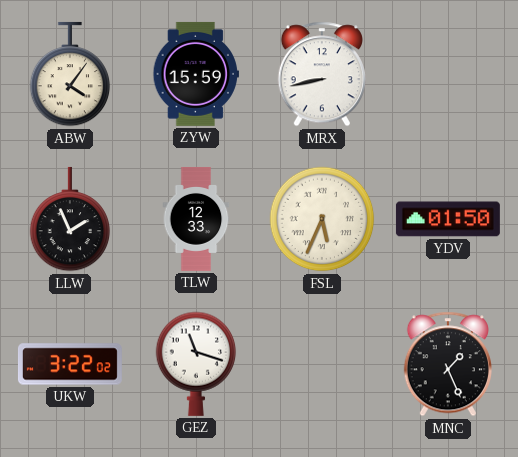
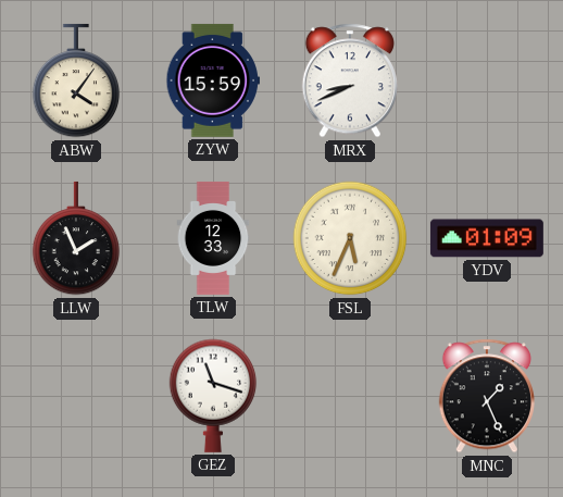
MRX: 8:43 -> 8:41
YDV: 01:50 -> 01:09
UKW: 3:22 -> none
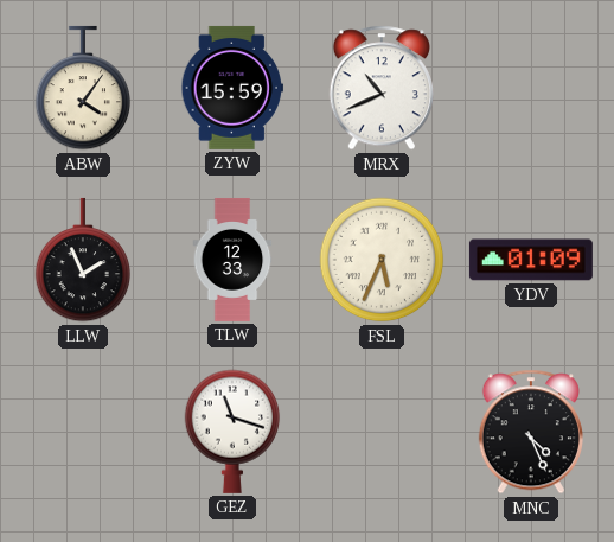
MRX: 8:41 -> 10:41
MNC: 1:26 -> 4:26
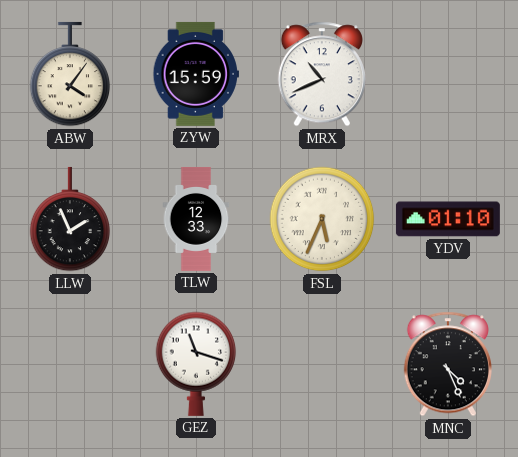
YDV: 01:09 -> 01:10
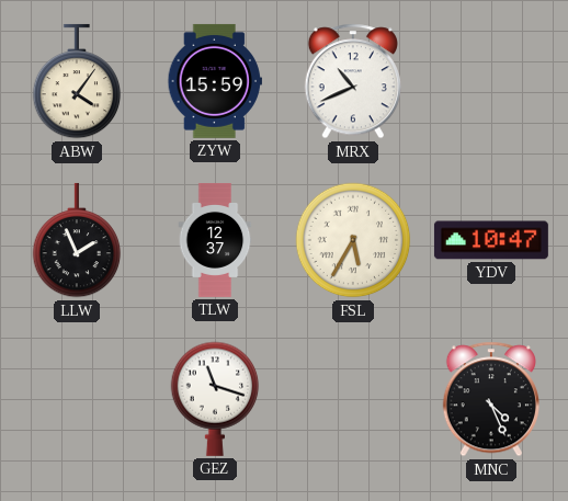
TLW: 12:33 -> 12:37
FSL: 5:34 -> 5:35
YDV: 01:10 -> 10:47
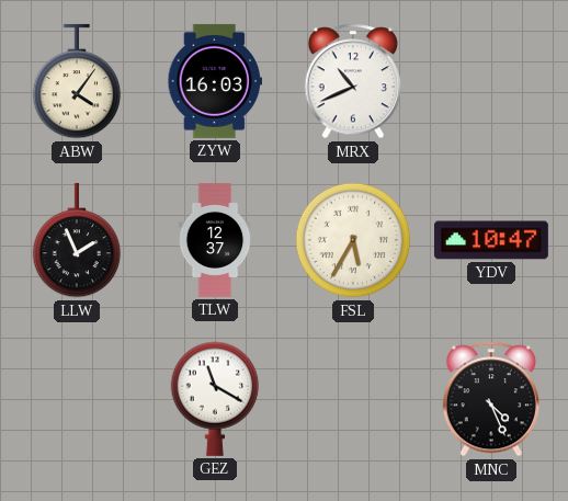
ZYW: 15:59 -> 16:03
GEZ: 11:18 -> 11:20
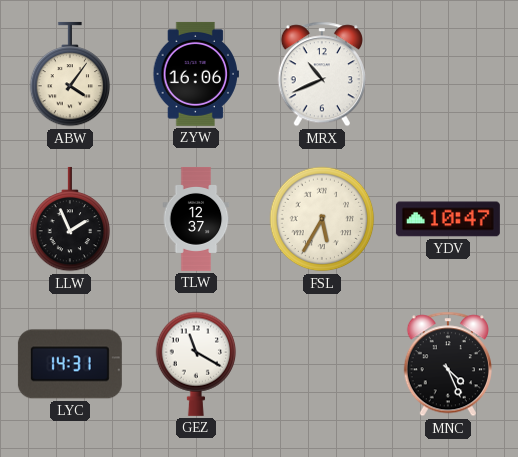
ZYW: 16:03 -> 16:06
LYC: none -> 14:31
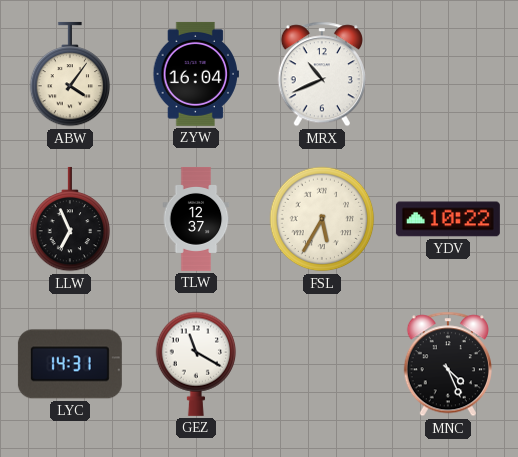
ZYW: 16:06 -> 16:04
LLW: 1:56 -> 6:56
YDV: 10:47 -> 10:22
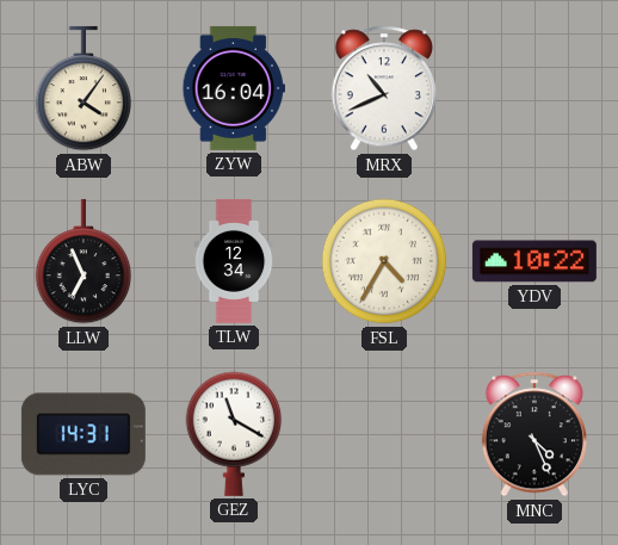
TLW: 12:37 -> 12:34
FSL: 5:35 -> 4:35
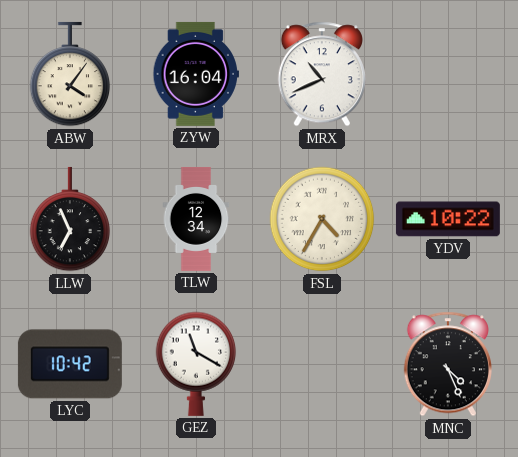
LYC: 14:31 -> 10:42
